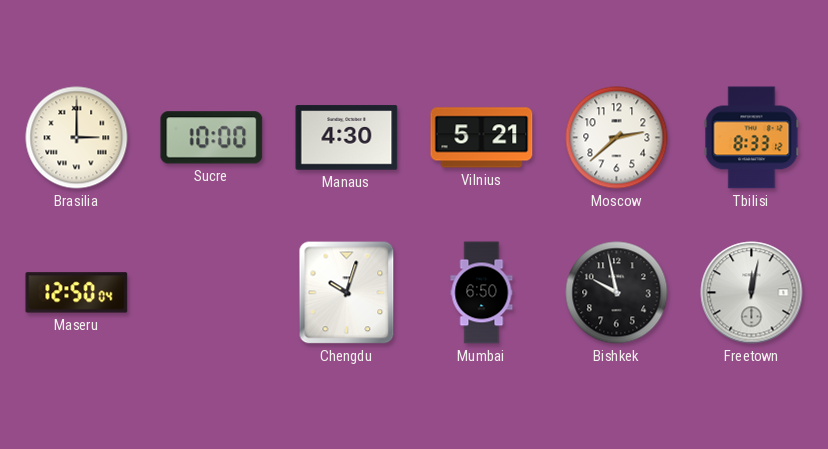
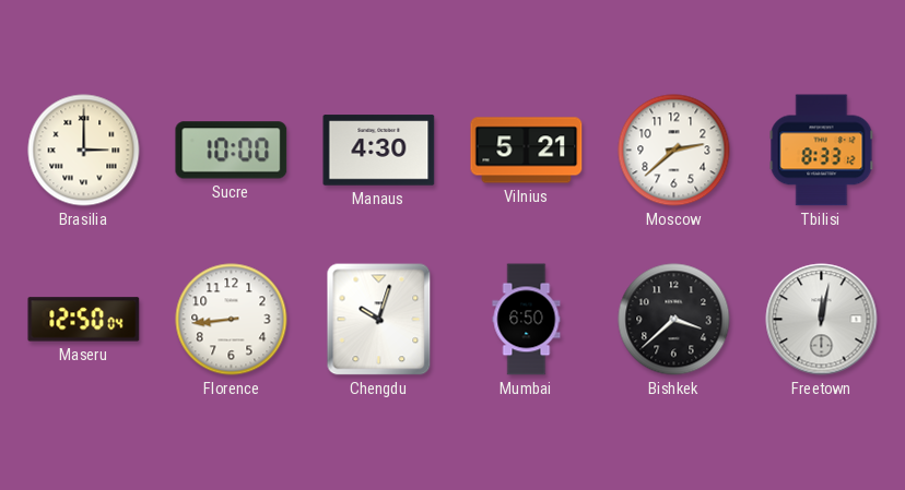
Florence: none -> 8:44
Bishkek: 9:58 -> 3:38
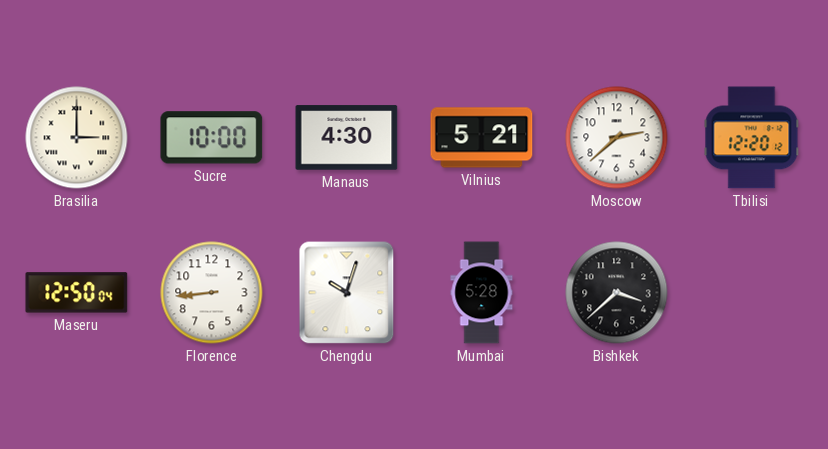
Tbilisi: 8:33 -> 12:20
Mumbai: 6:50 -> 5:28
Freetown: 12:02 -> none
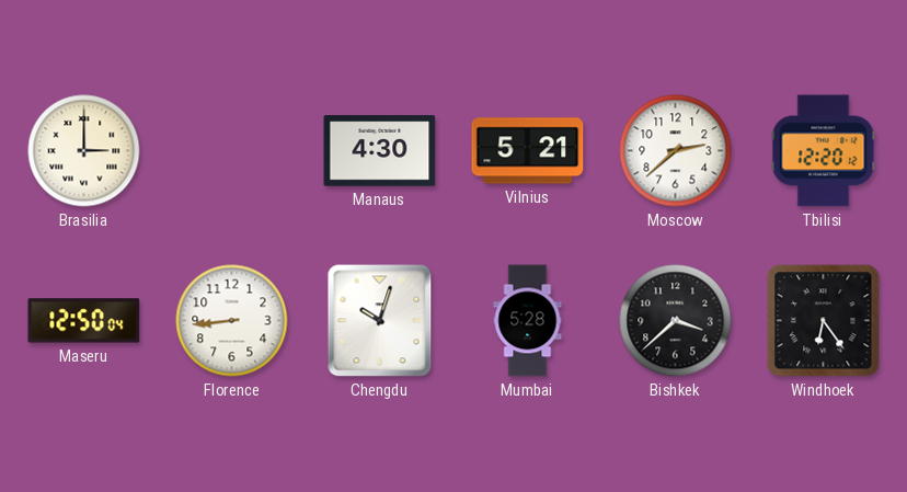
Sucre: 10:00 -> none
Windhoek: none -> 6:24
